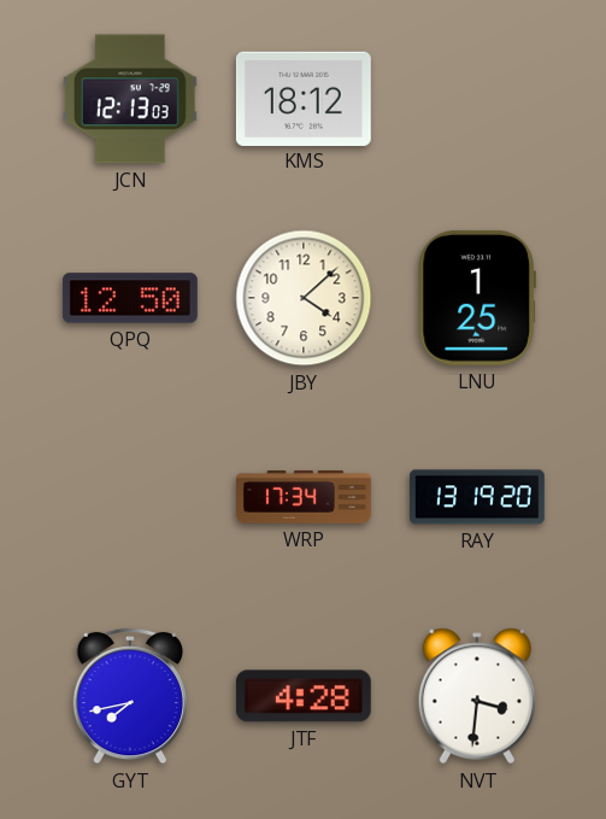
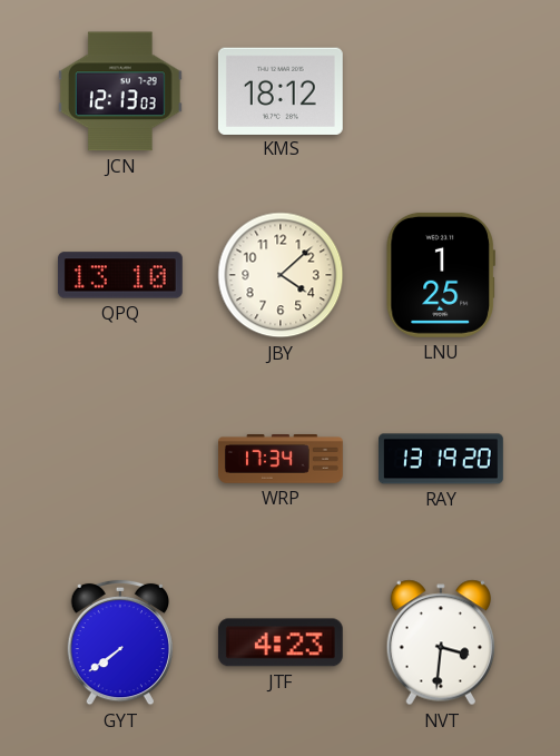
QPQ: 12:50 -> 13:10
GYT: 7:43 -> 7:39
JTF: 4:28 -> 4:23
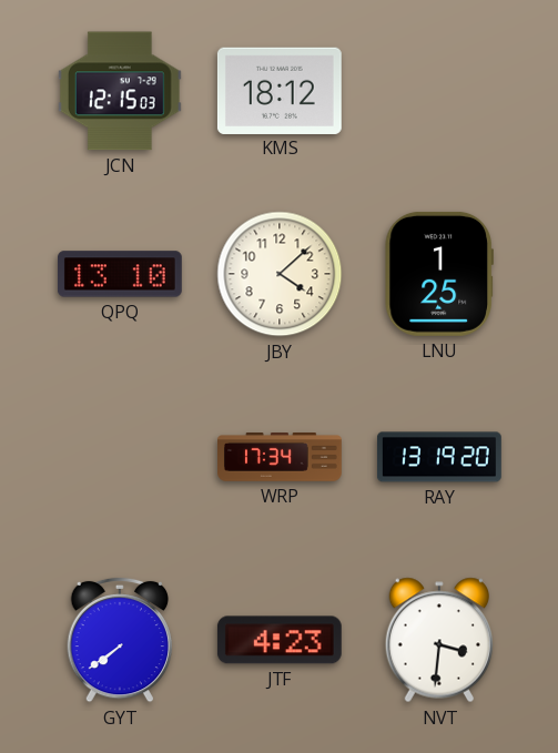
JCN: 12:13 -> 12:15
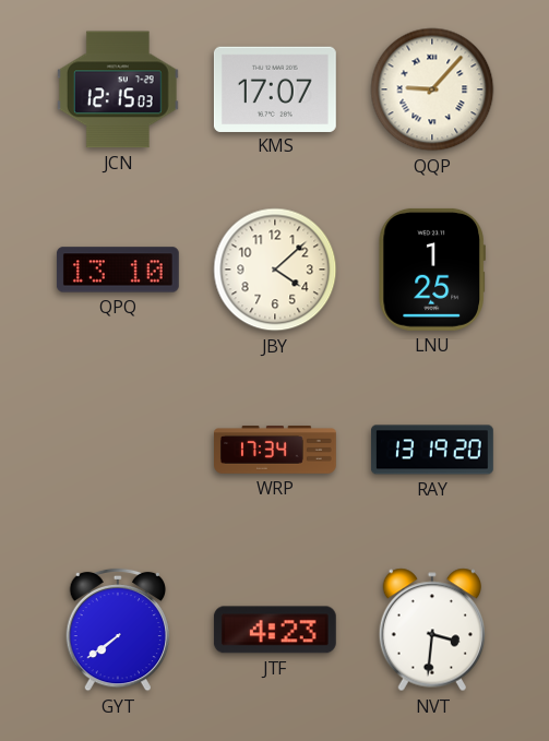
KMS: 18:12 -> 17:07
QQP: none -> 9:07
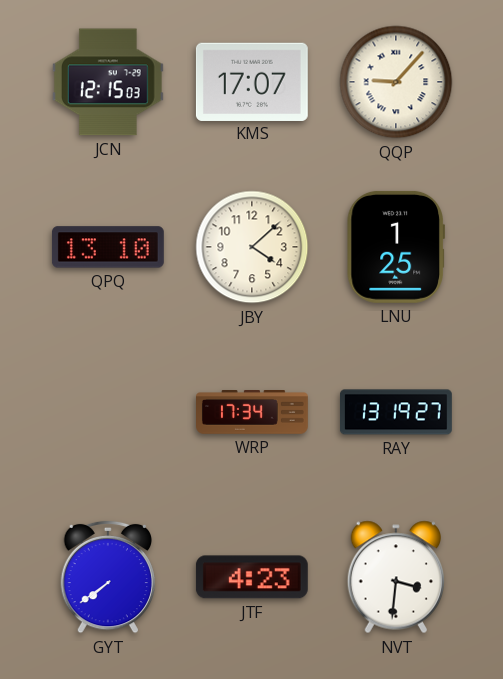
RAY: 13:19:20 -> 13:19:27
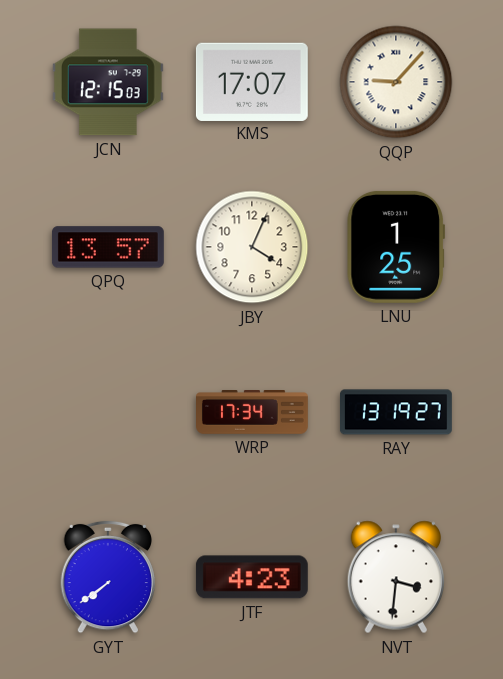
QPQ: 13:10 -> 13:57
JBY: 4:08 -> 4:04
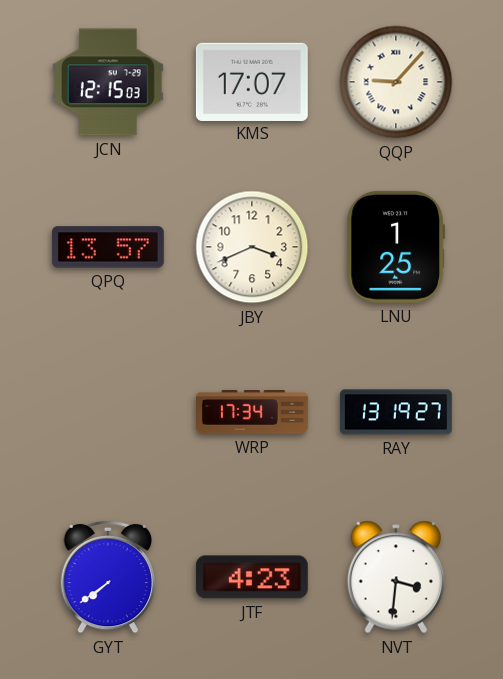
JBY: 4:04 -> 3:41
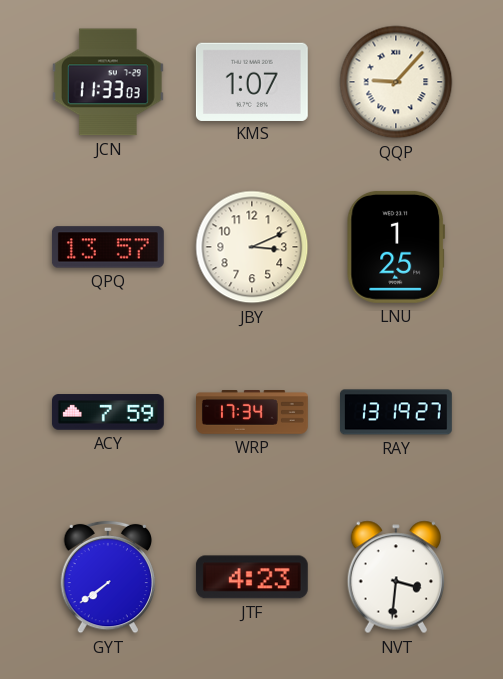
JCN: 12:15 -> 11:33
KMS: 17:07 -> 1:07
JBY: 3:41 -> 3:11
ACY: none -> 7:59
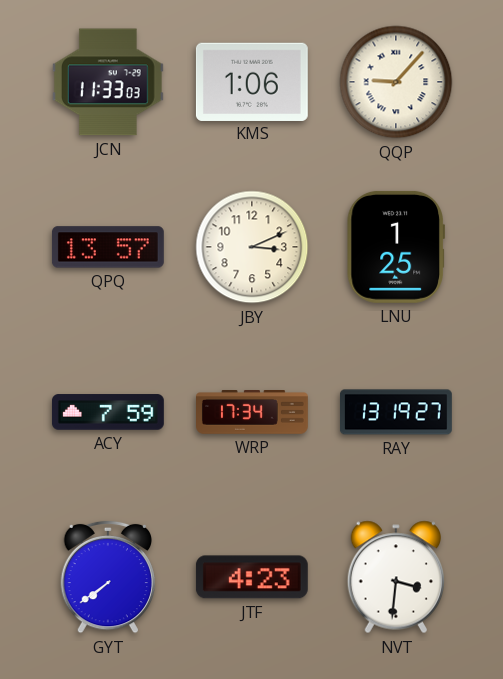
KMS: 1:07 -> 1:06
